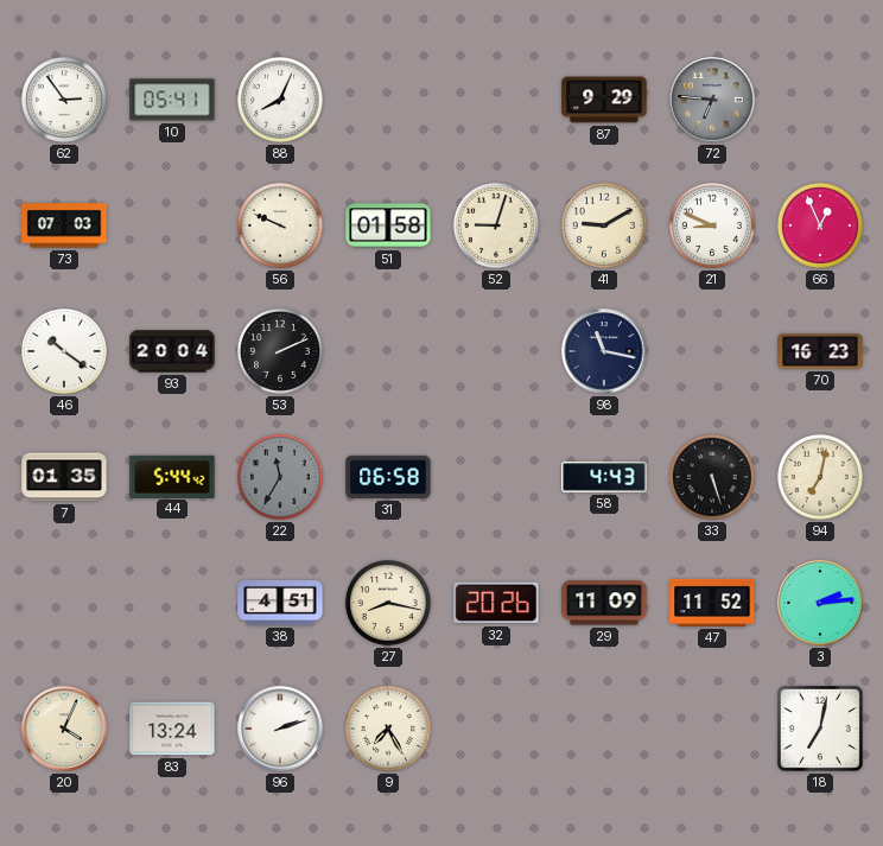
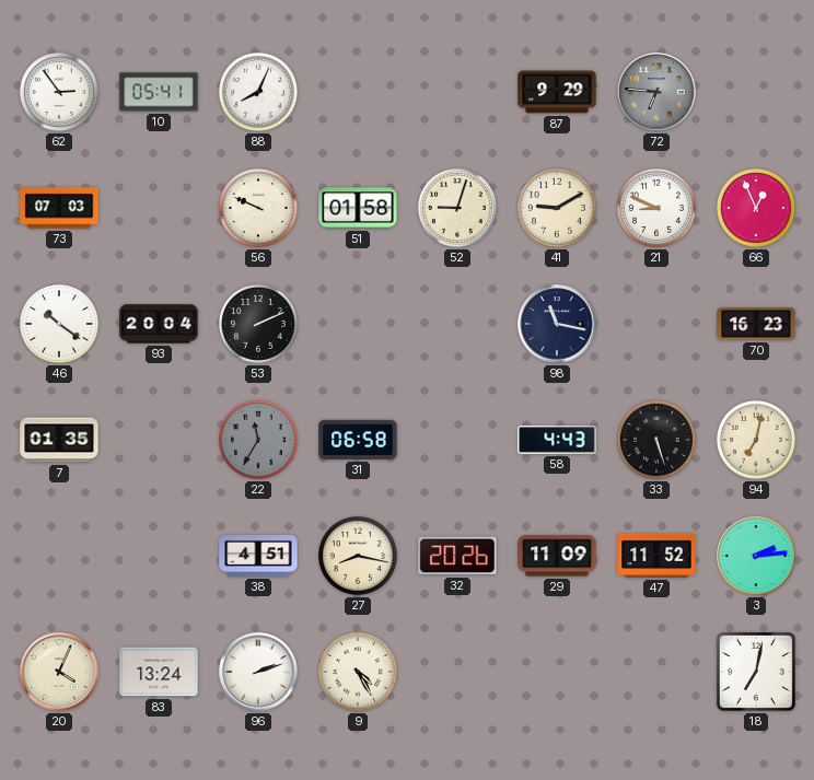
44: 5:44 -> none
9: 7:25 -> 4:25
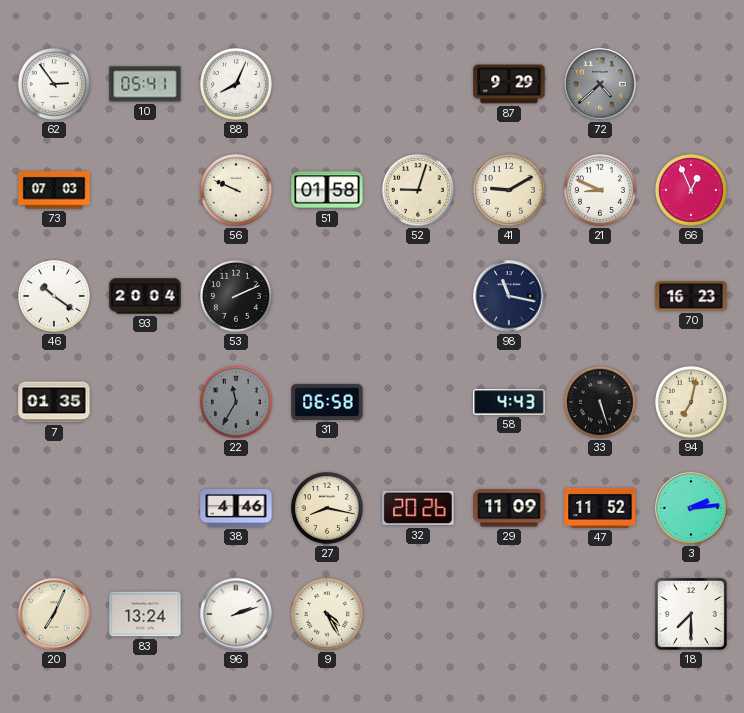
72: 6:46 -> 4:38
38: 4:51 -> 4:46
20: 4:04 -> 7:04
18: 7:02 -> 7:30
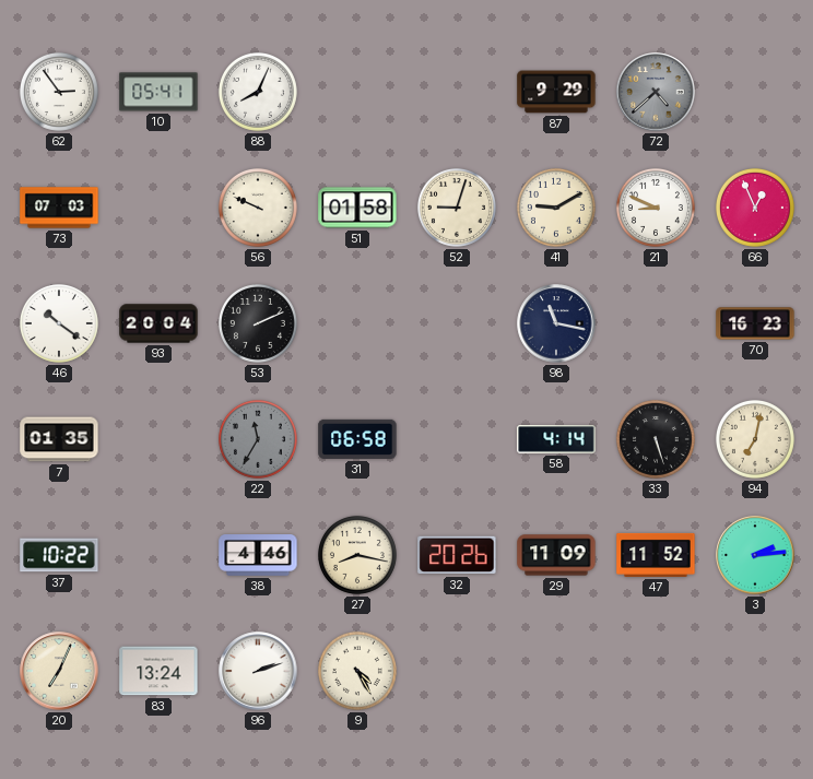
58: 4:43 -> 4:14
37: none -> 10:22
18: 7:30 -> none
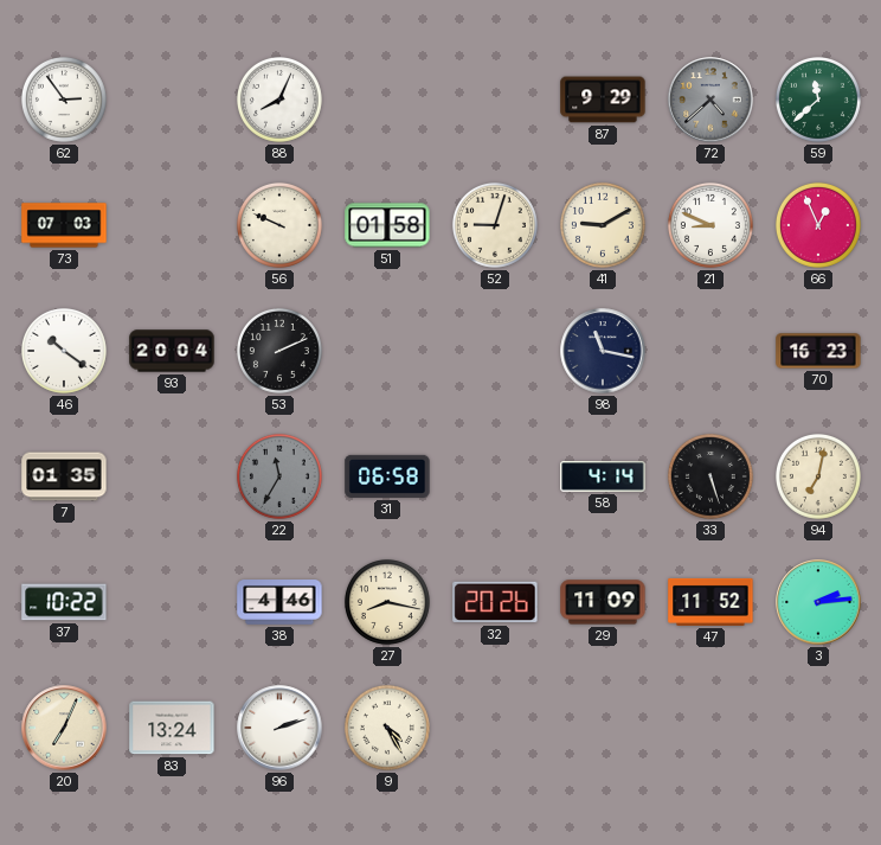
10: 05:41 -> none
59: none -> 11:38
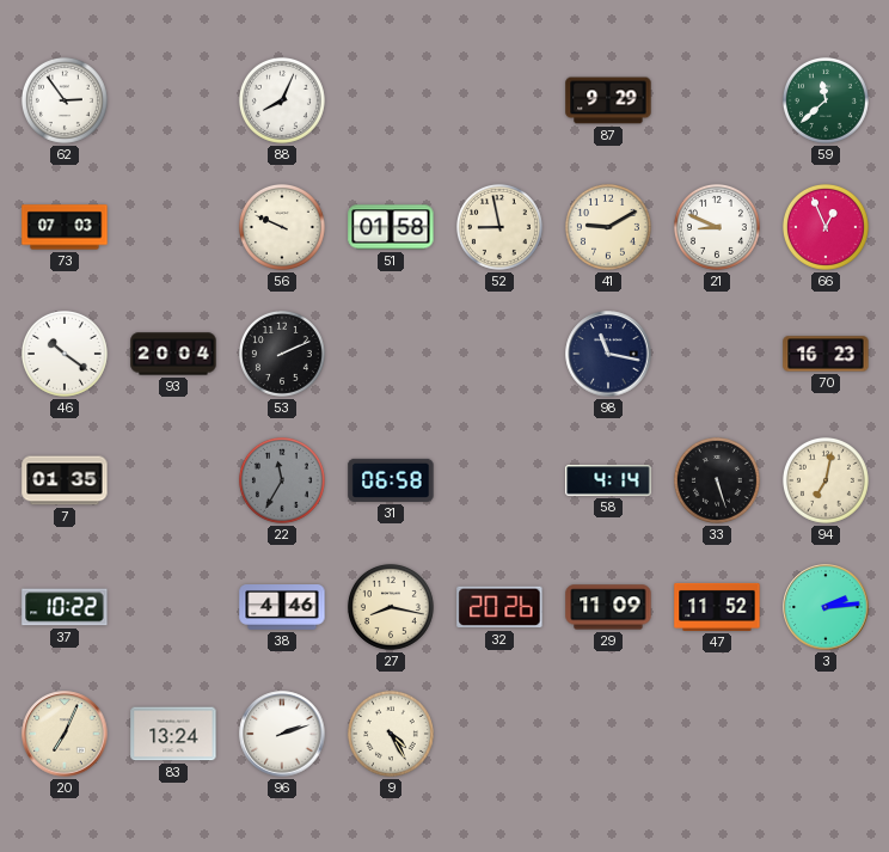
72: 4:38 -> none
52: 9:03 -> 8:58
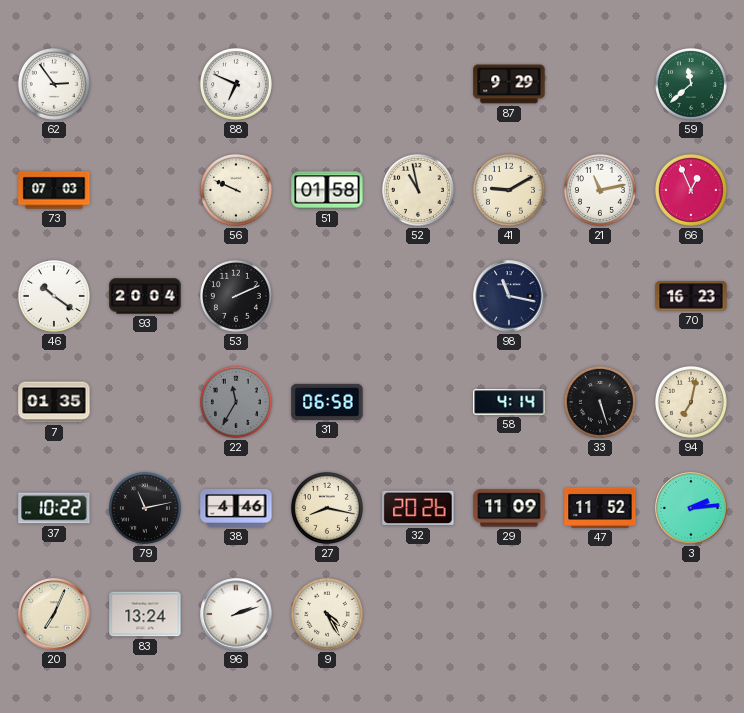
88: 8:04 -> 6:49
52: 8:58 -> 10:58
21: 8:49 -> 11:13
79: none -> 11:13
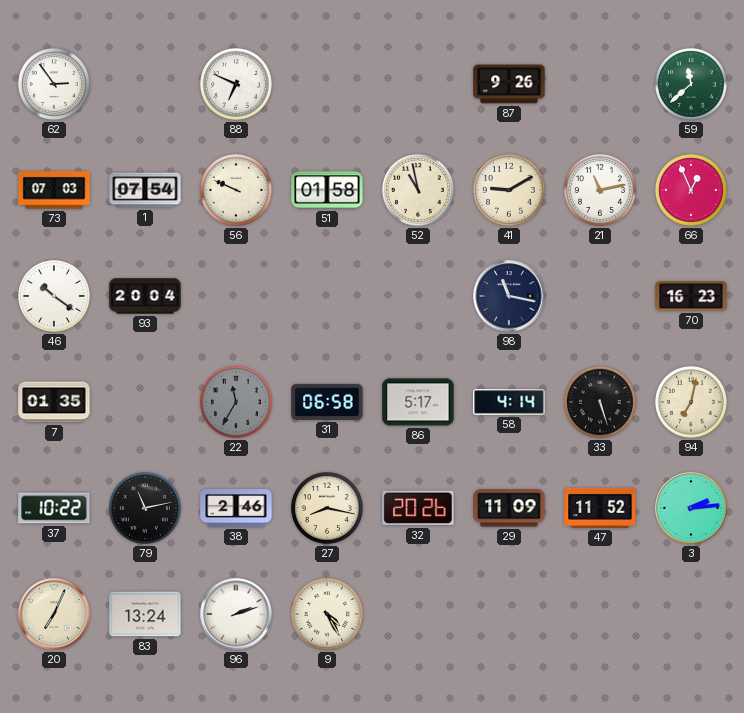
87: 9:29 -> 9:26
1: none -> 07:54
53: 2:11 -> none
86: none -> 5:17
38: 4:46 -> 2:46
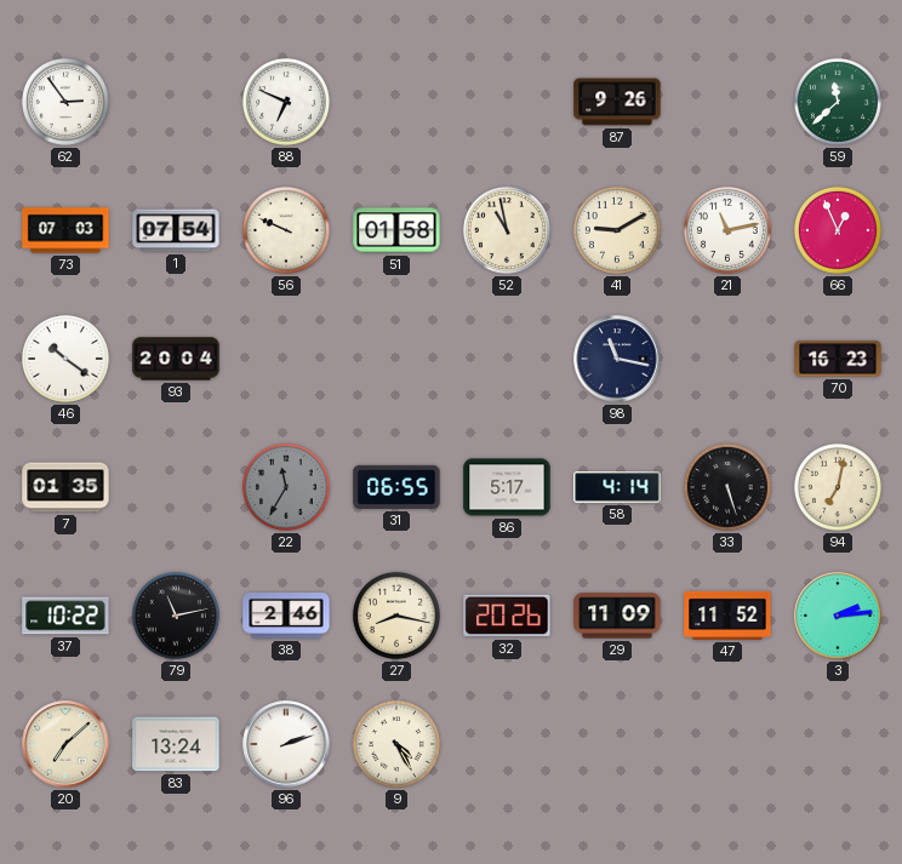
31: 06:58 -> 06:55
20: 7:04 -> 7:08
